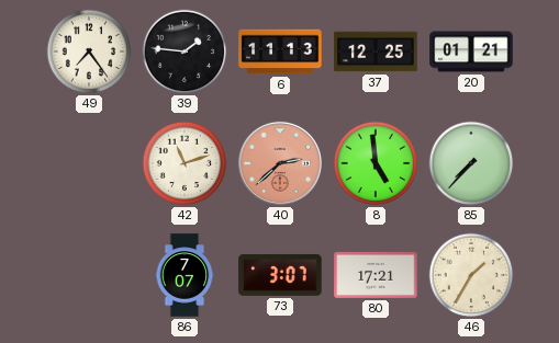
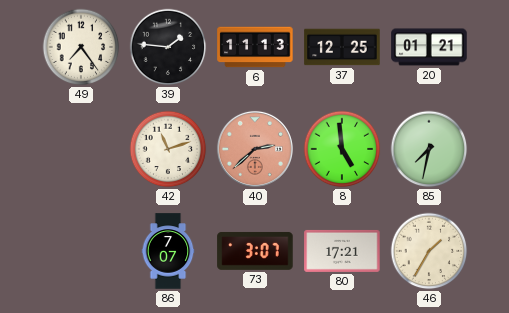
85: 7:37 -> 7:32
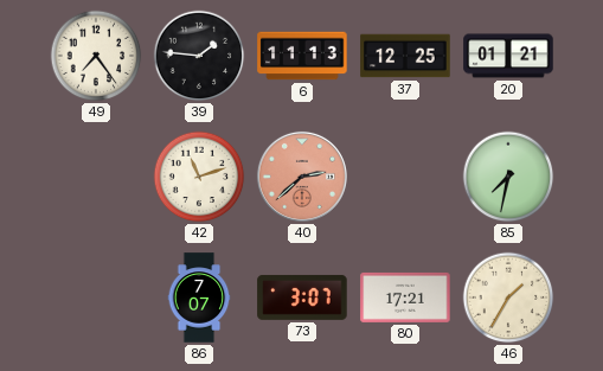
8: 4:59 -> none
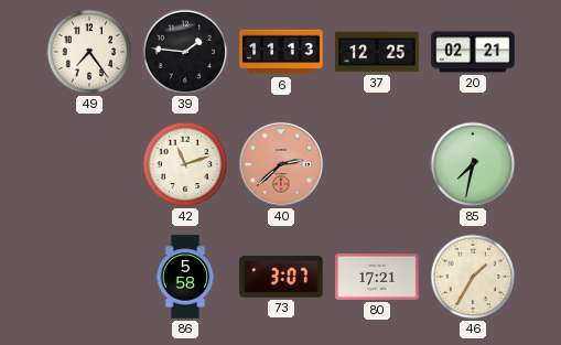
20: 01:21 -> 02:21
86: 7:07 -> 5:58
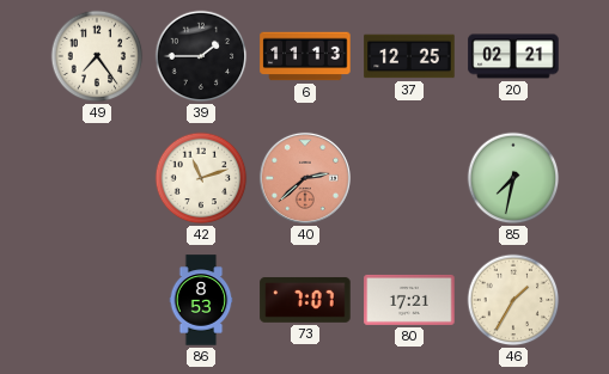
39: 1:46 -> 1:45
86: 5:58 -> 8:53
73: 3:07 -> 7:07
